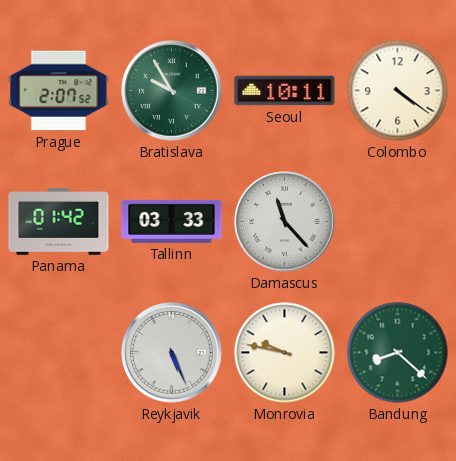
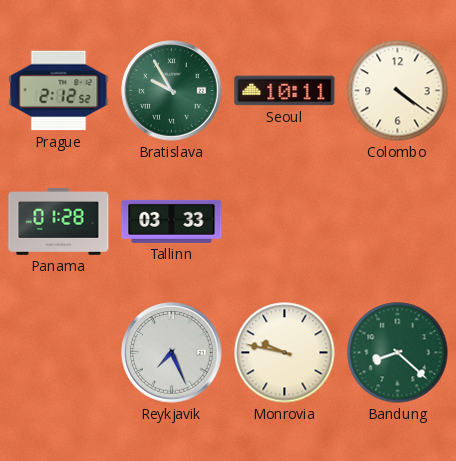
Prague: 2:07 -> 2:12
Panama: 01:42 -> 01:28
Damascus: 11:23 -> none
Reykjavik: 5:26 -> 7:26
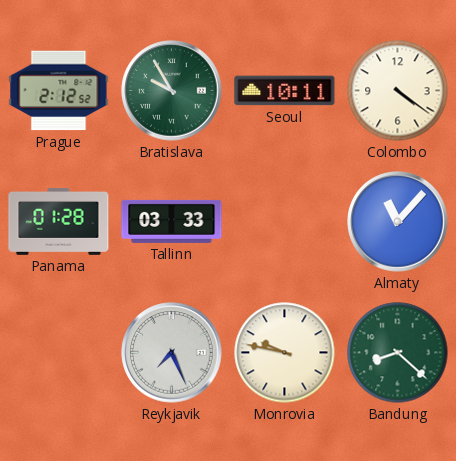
Almaty: none -> 11:07
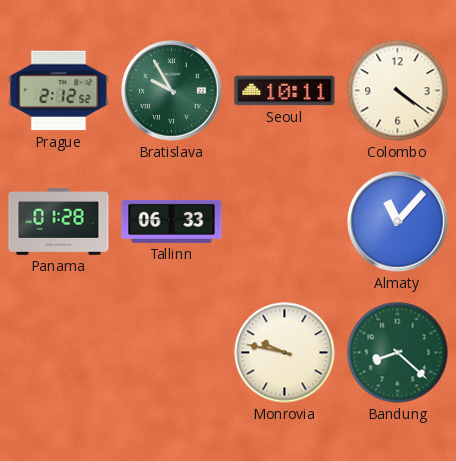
Tallinn: 03:33 -> 06:33
Reykjavik: 7:26 -> none
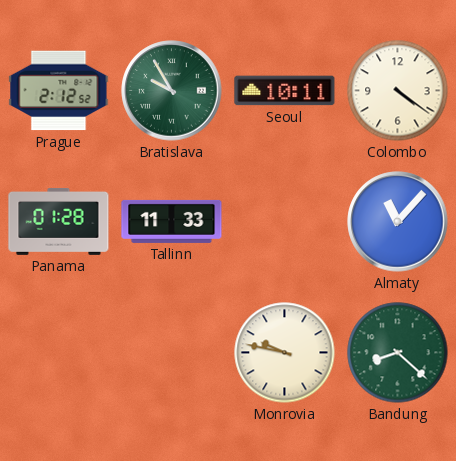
Tallinn: 06:33 -> 11:33
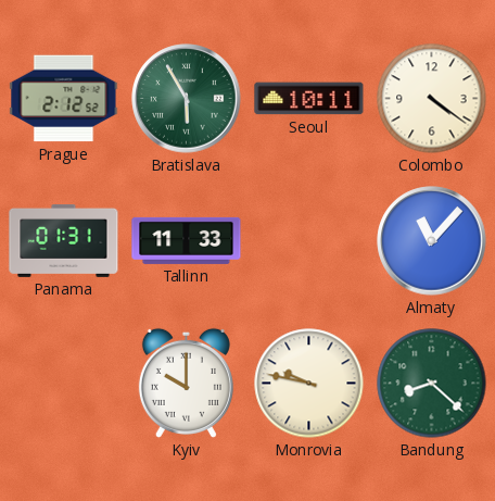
Bratislava: 9:55 -> 5:55
Panama: 01:28 -> 01:31
Kyiv: none -> 10:00
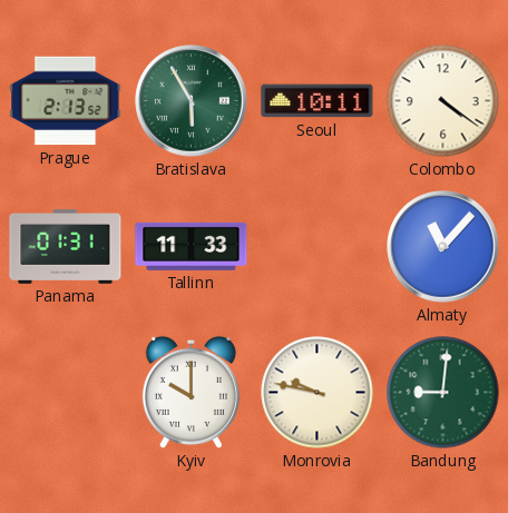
Prague: 2:12 -> 2:13
Bandung: 8:22 -> 9:01
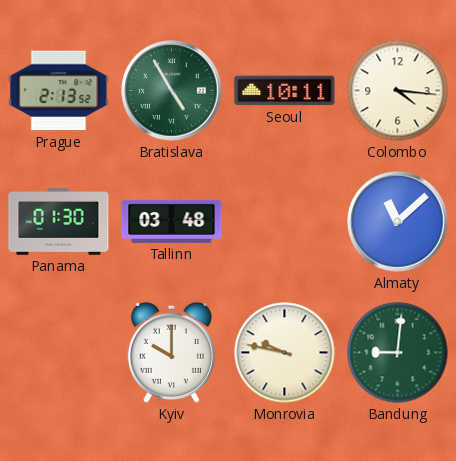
Bratislava: 5:55 -> 4:55
Colombo: 4:21 -> 4:16
Panama: 01:31 -> 01:30
Tallinn: 11:33 -> 03:48
Almaty: 11:07 -> 11:08
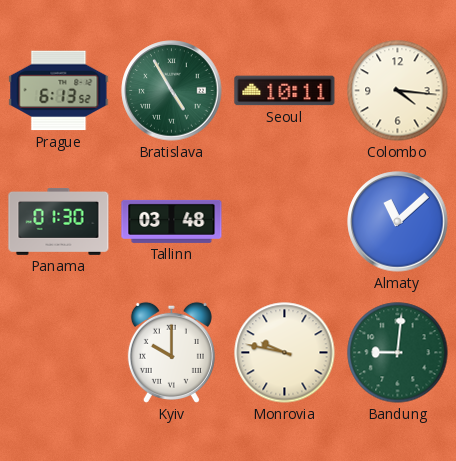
Prague: 2:13 -> 6:13
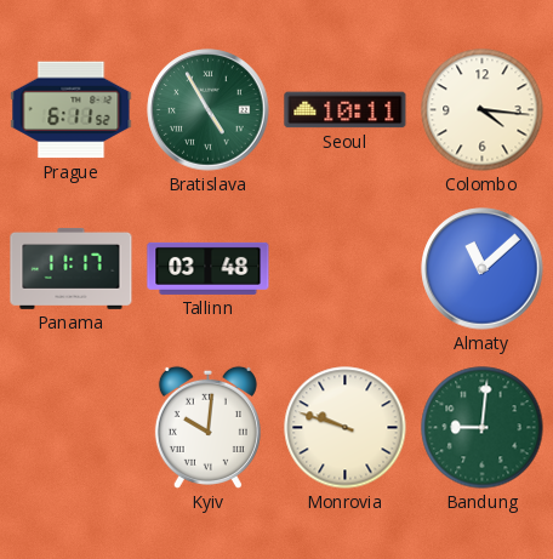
Prague: 6:13 -> 6:11
Panama: 01:30 -> 11:17
Kyiv: 10:00 -> 10:01
Monrovia: 9:47 -> 9:48
